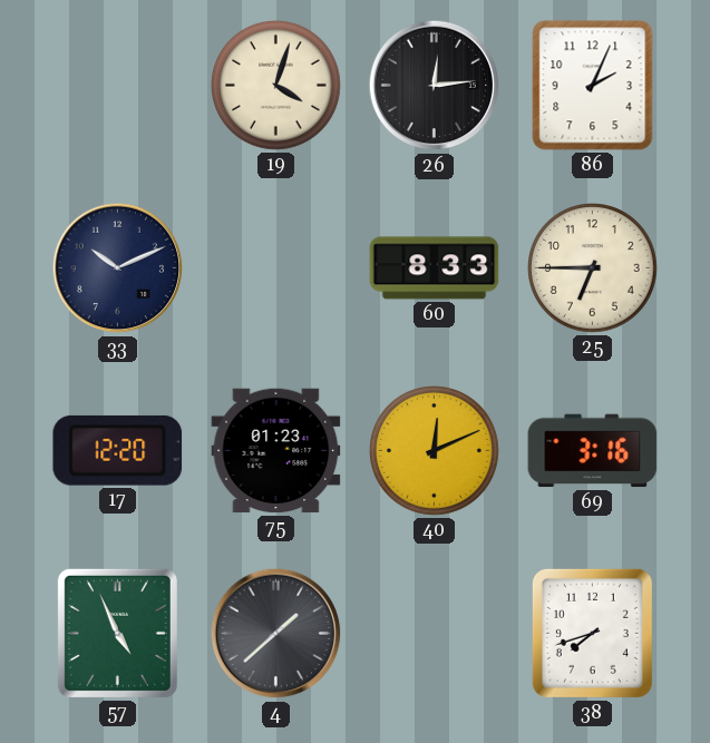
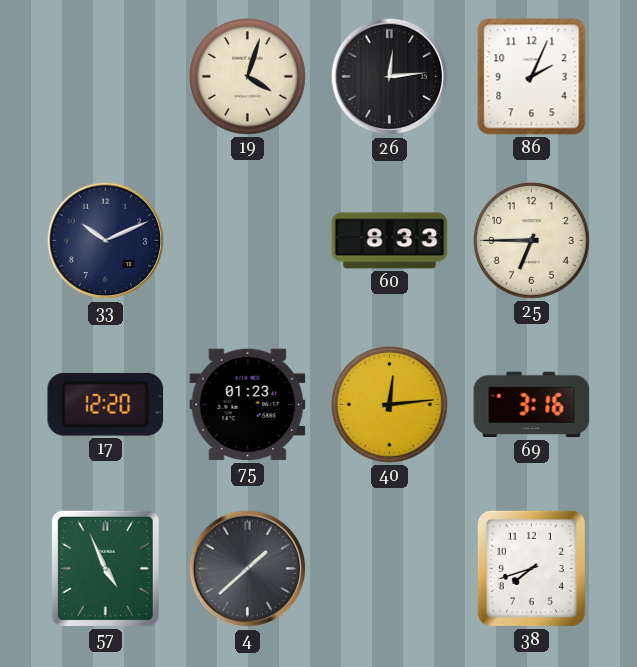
40: 12:11 -> 12:14
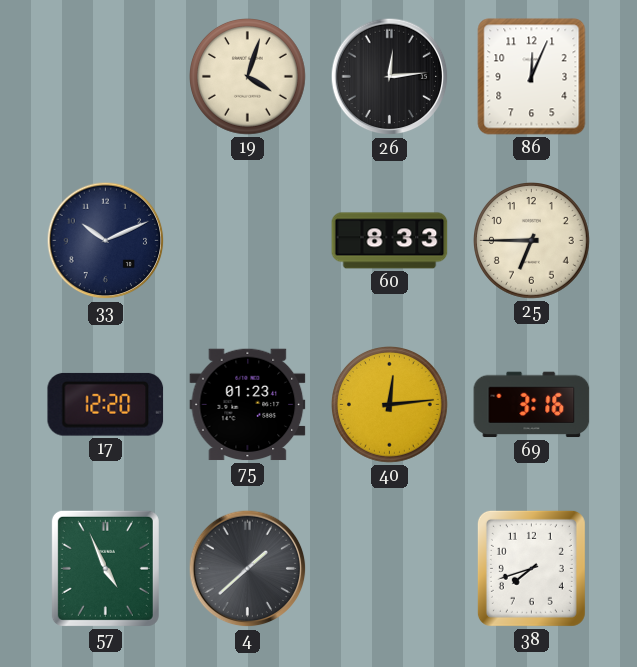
86: 2:04 -> 12:04
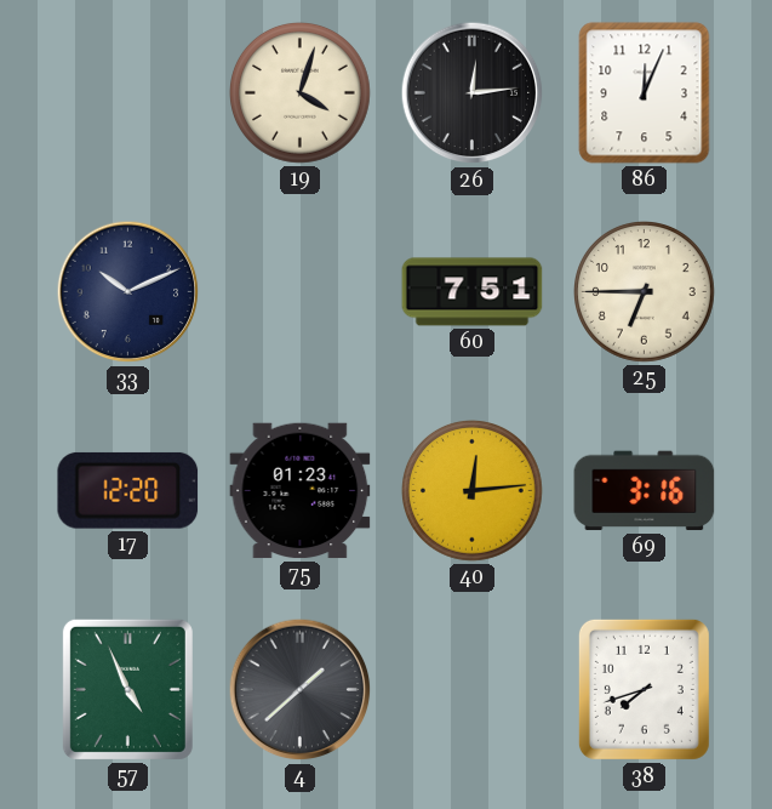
60: 8:33 -> 7:51
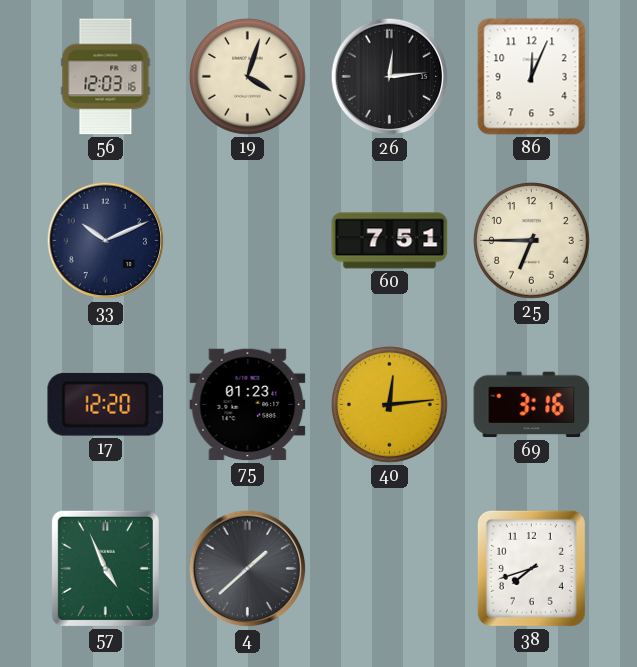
56: none -> 12:03
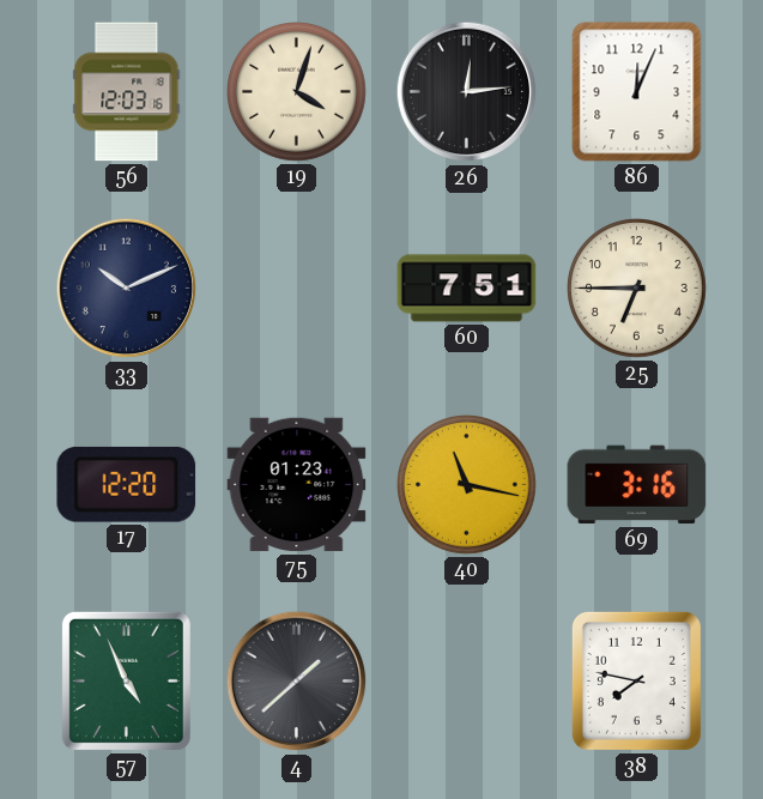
40: 12:14 -> 11:17
38: 7:42 -> 7:47
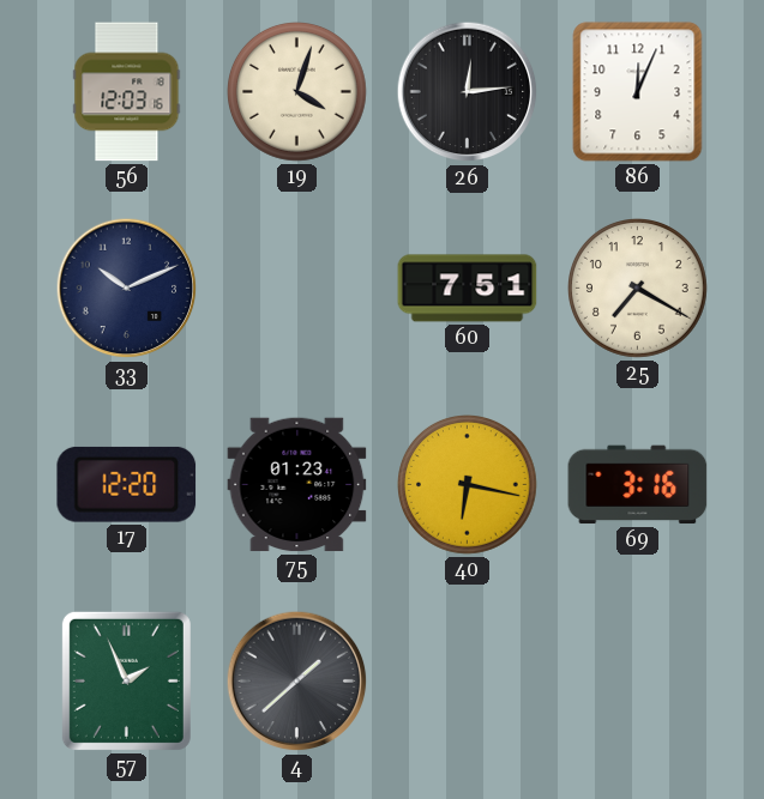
25: 6:45 -> 7:20
40: 11:17 -> 6:17
57: 4:56 -> 1:56
38: 7:47 -> none
